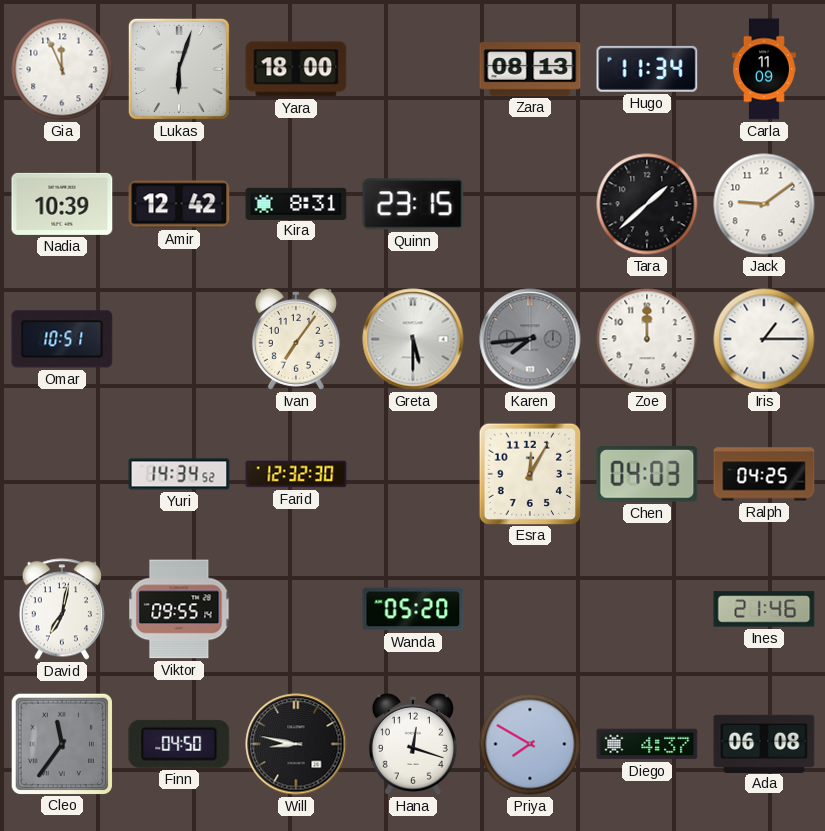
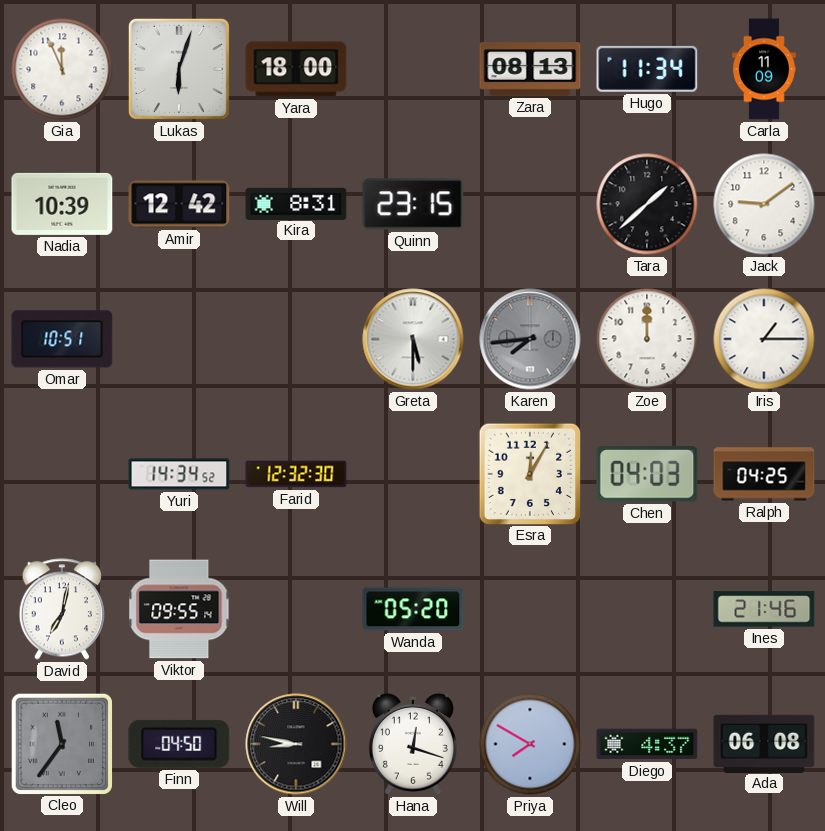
Ivan: 7:06 -> none
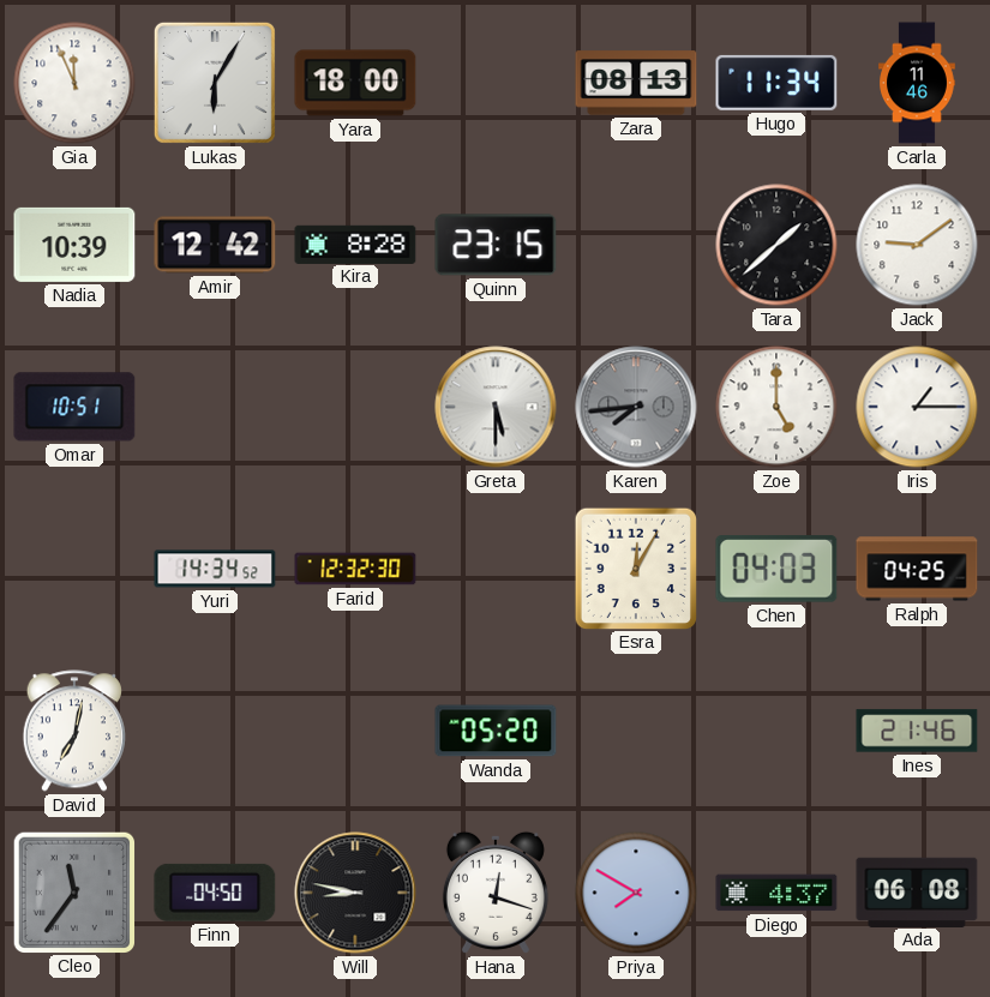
Lukas: 6:03 -> 6:05
Carla: 11:09 -> 11:46
Kira: 8:31 -> 8:28
Zoe: 12:00 -> 5:00
Viktor: 09:55 -> none
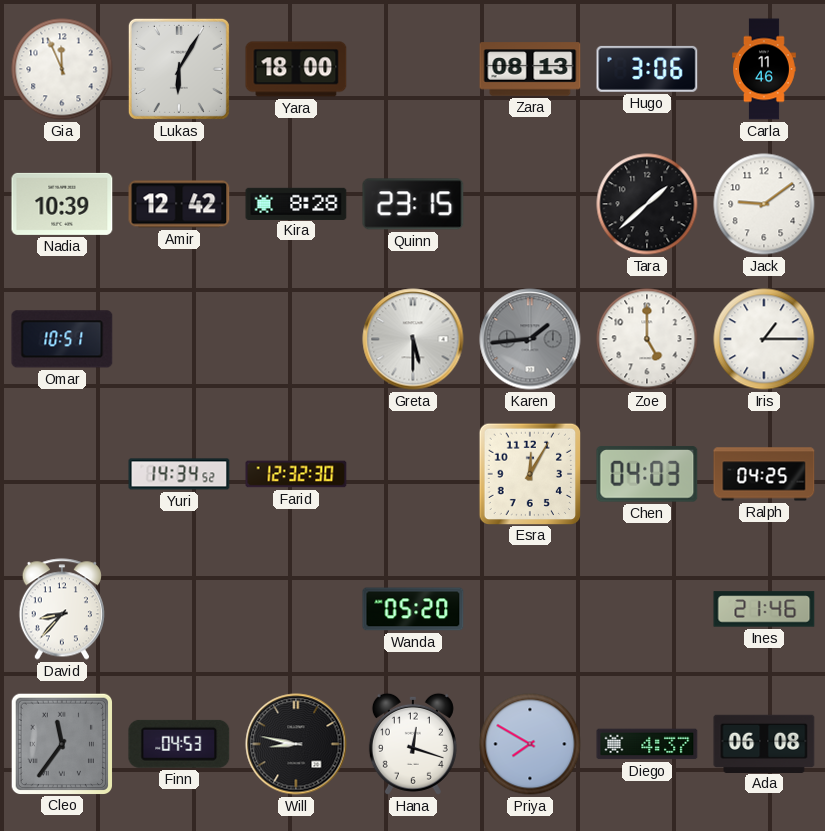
Hugo: 11:34 -> 3:06
Karen: 7:44 -> 1:44
David: 7:02 -> 8:37
Finn: 04:50 -> 04:53
